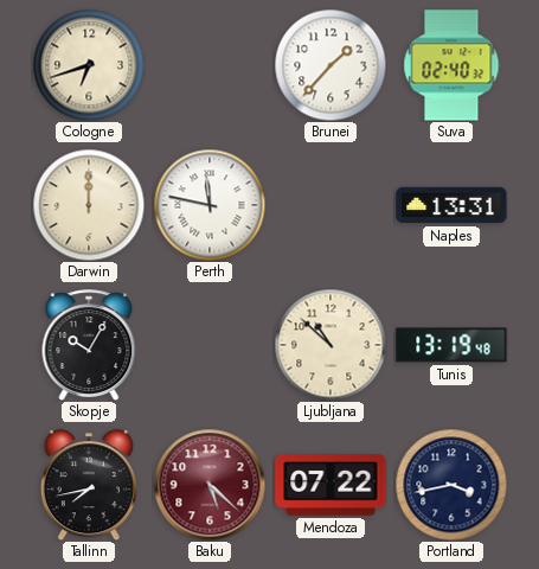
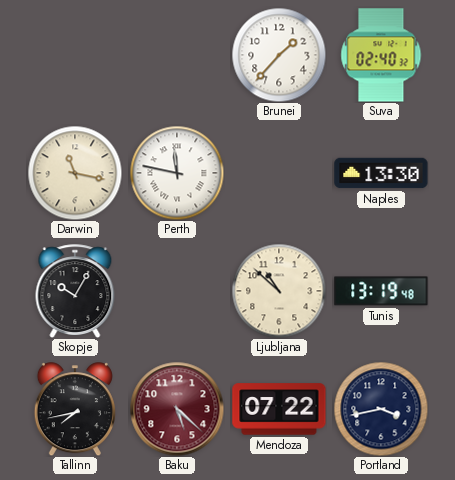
Cologne: 6:42 -> none
Darwin: 12:00 -> 11:17
Naples: 13:31 -> 13:30
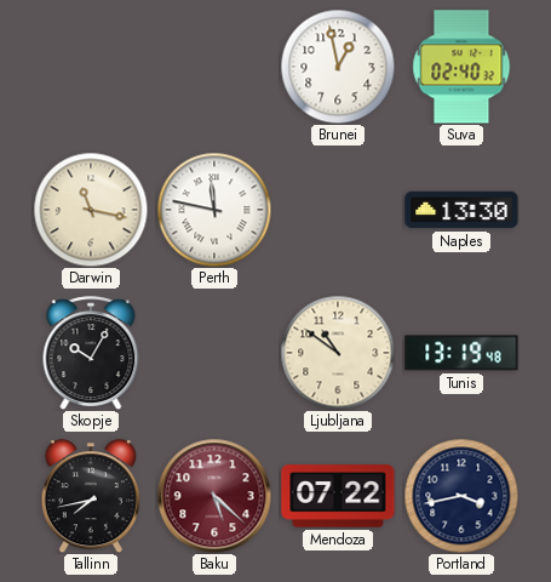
Brunei: 1:37 -> 12:58
Ljubljana: 10:52 -> 10:51
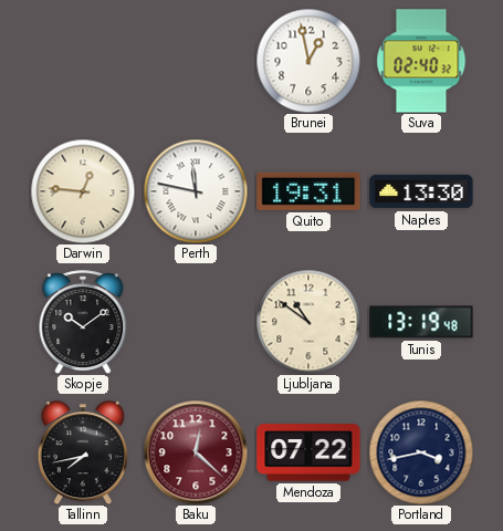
Darwin: 11:17 -> 12:46
Quito: none -> 19:31
Skopje: 10:05 -> 10:09
Baku: 5:22 -> 12:22
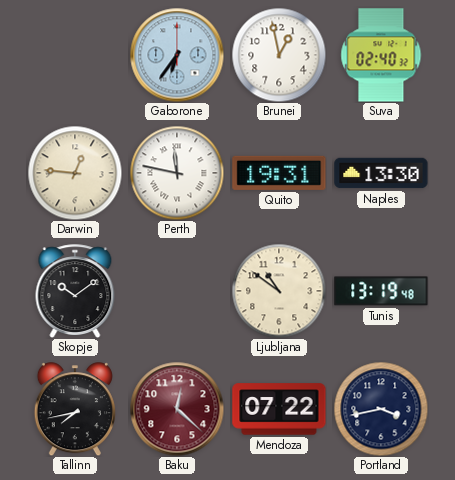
Gaborone: none -> 6:36
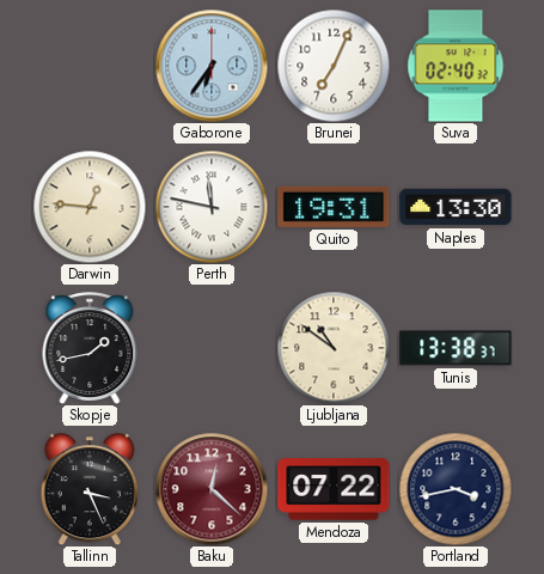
Brunei: 12:58 -> 7:04
Skopje: 10:09 -> 1:43
Tunis: 13:19 -> 13:38
Tallinn: 7:43 -> 3:26
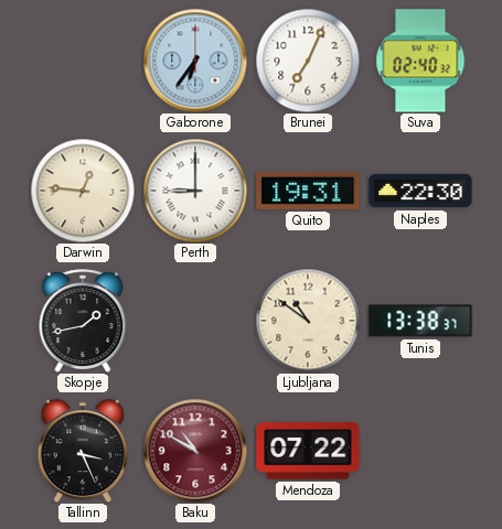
Perth: 11:47 -> 9:00
Naples: 13:30 -> 22:30
Baku: 12:22 -> 10:50
Portland: 3:43 -> none
